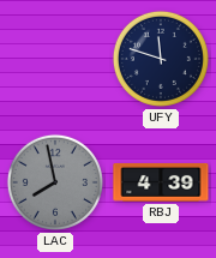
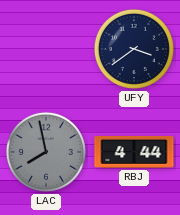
UFY: 11:48 -> 3:39
RBJ: 4:39 -> 4:44
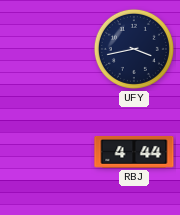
UFY: 3:39 -> 3:43
LAC: 7:58 -> none
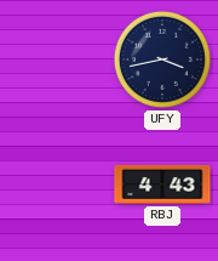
RBJ: 4:44 -> 4:43
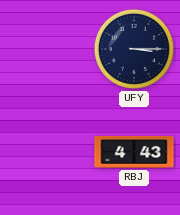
UFY: 3:43 -> 3:15
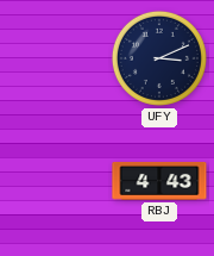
UFY: 3:15 -> 3:11
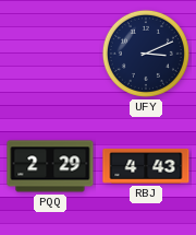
PQQ: none -> 2:29
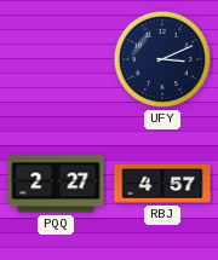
PQQ: 2:29 -> 2:27
RBJ: 4:43 -> 4:57
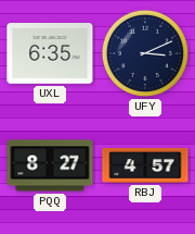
UXL: none -> 6:35
PQQ: 2:27 -> 8:27
